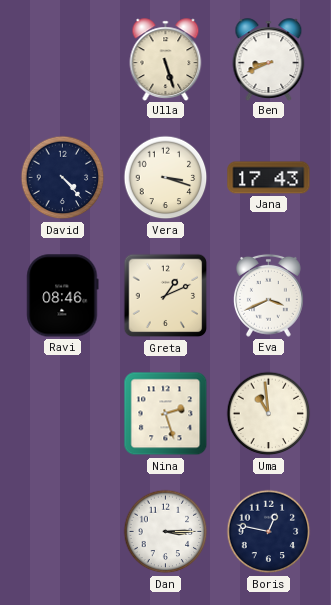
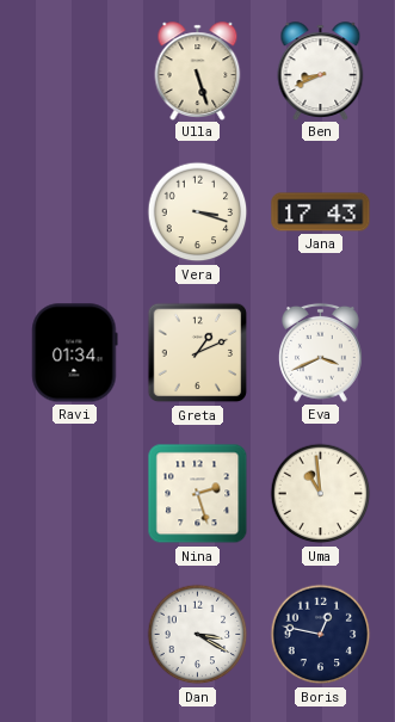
David: 4:23 -> none
Ravi: 08:46 -> 01:34
Dan: 3:15 -> 3:20
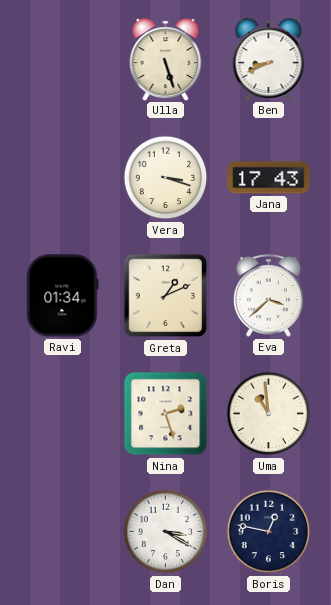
Eva: 3:41 -> 3:38
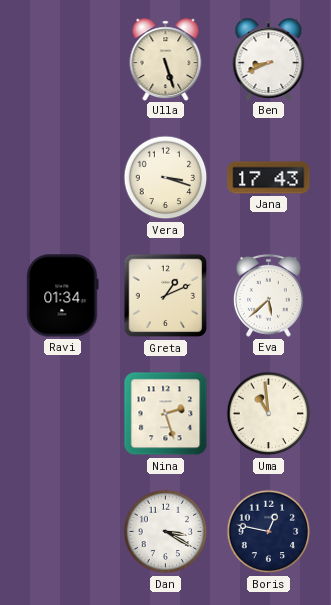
Eva: 3:38 -> 5:38
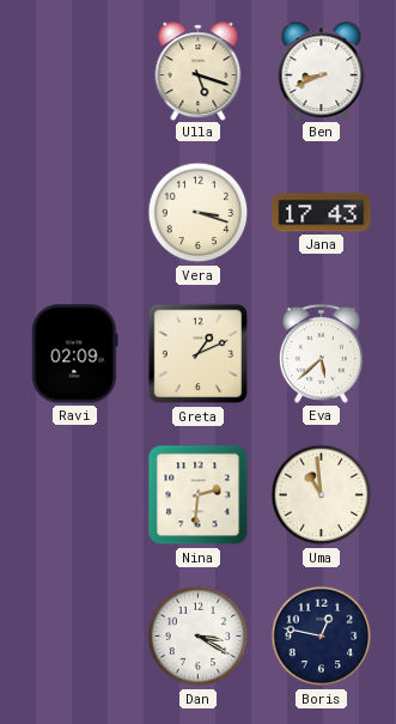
Ulla: 5:27 -> 5:18
Ravi: 01:34 -> 02:09
Nina: 2:27 -> 2:31
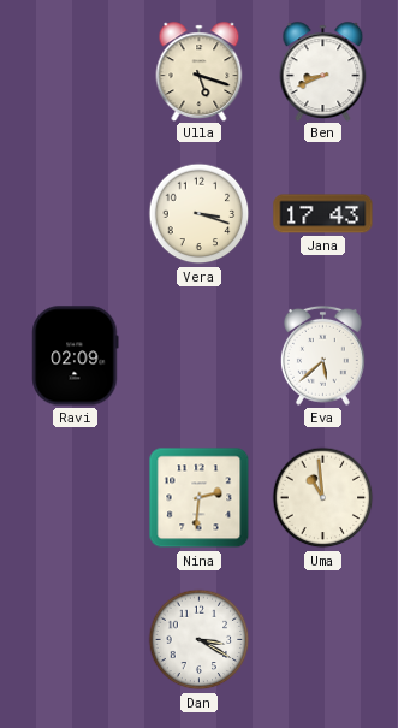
Greta: 1:11 -> none
Boris: 12:47 -> none
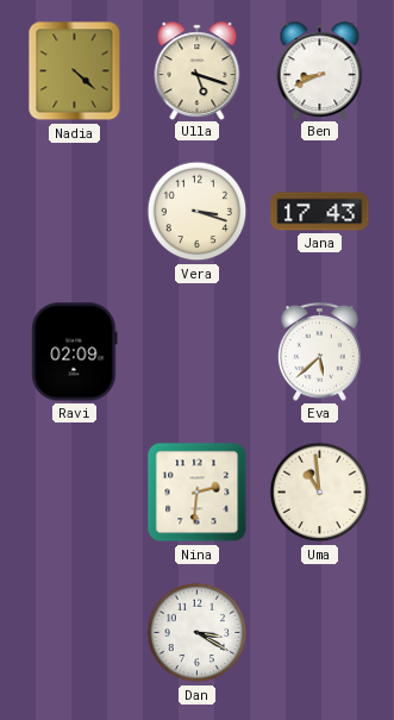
Nadia: none -> 4:22
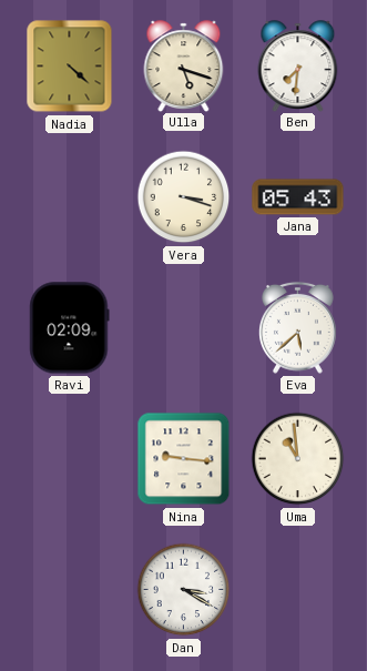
Ben: 8:41 -> 7:31
Jana: 17:43 -> 05:43
Nina: 2:31 -> 9:16
